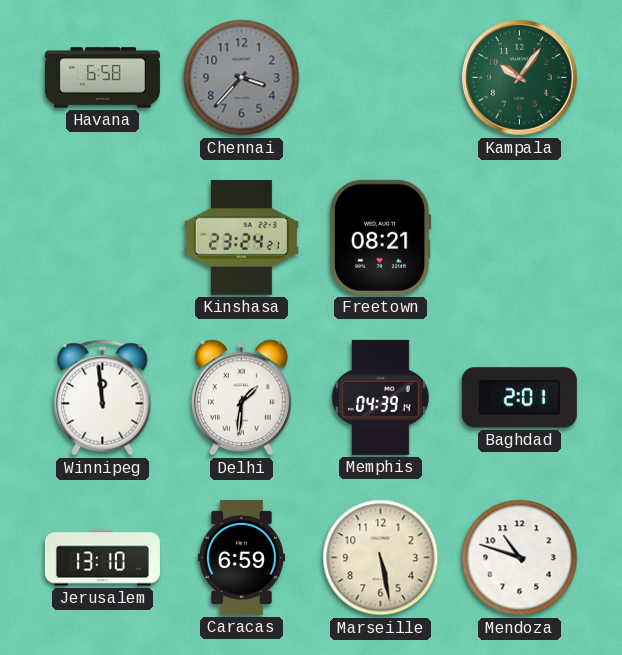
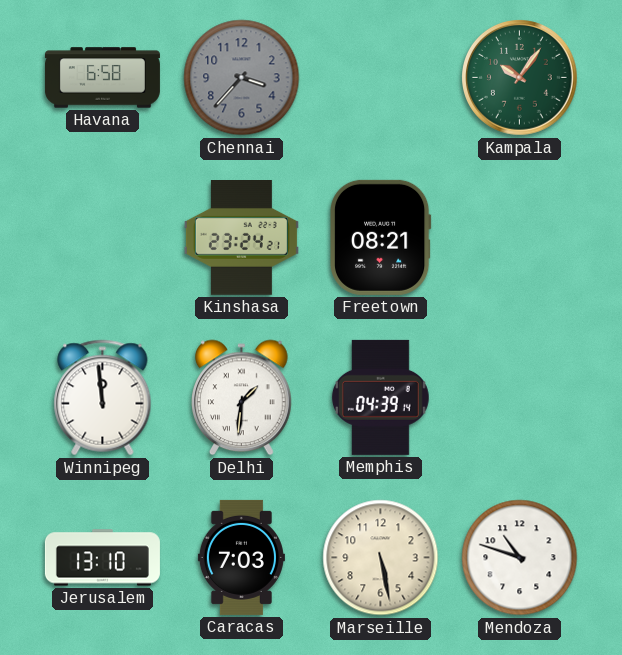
Baghdad: 2:01 -> none
Caracas: 6:59 -> 7:03
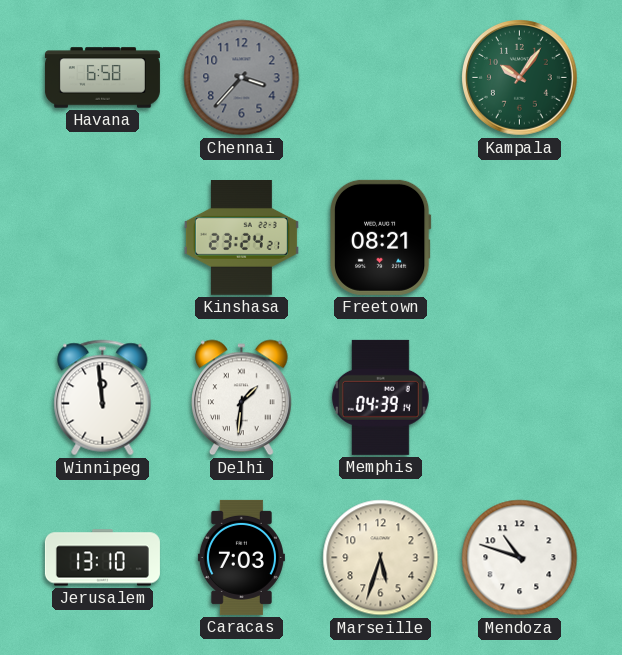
Marseille: 5:28 -> 5:33
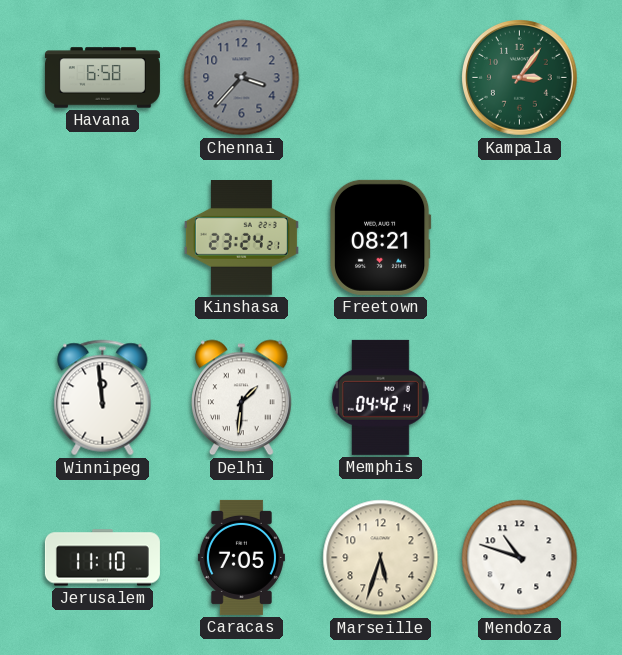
Kampala: 10:06 -> 3:06
Memphis: 04:39 -> 04:42
Jerusalem: 13:10 -> 11:10
Caracas: 7:03 -> 7:05
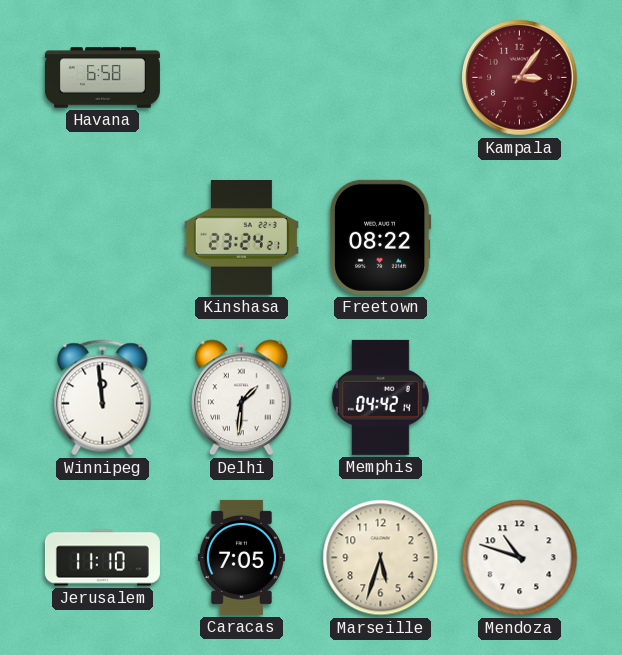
Chennai: 3:37 -> none
Kampala dial: green -> burgundy
Freetown: 08:21 -> 08:22
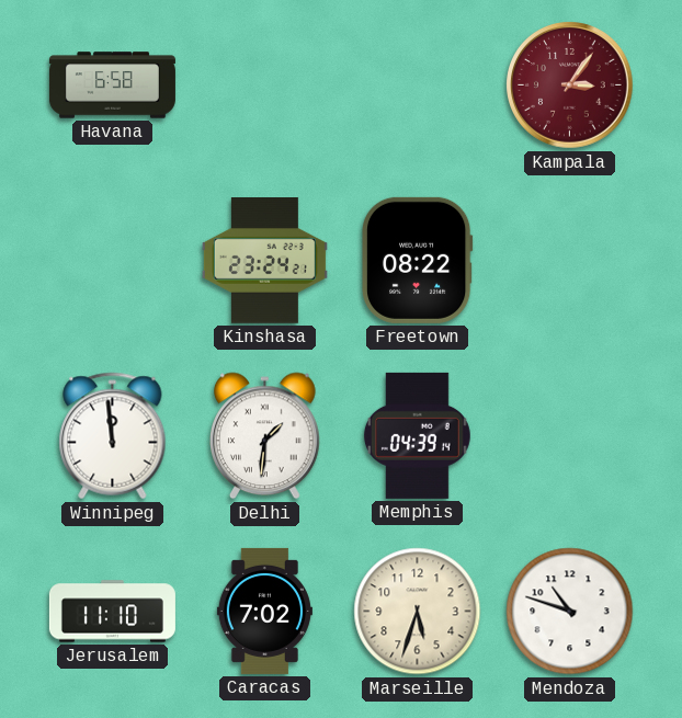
Memphis: 04:42 -> 04:39
Caracas: 7:05 -> 7:02
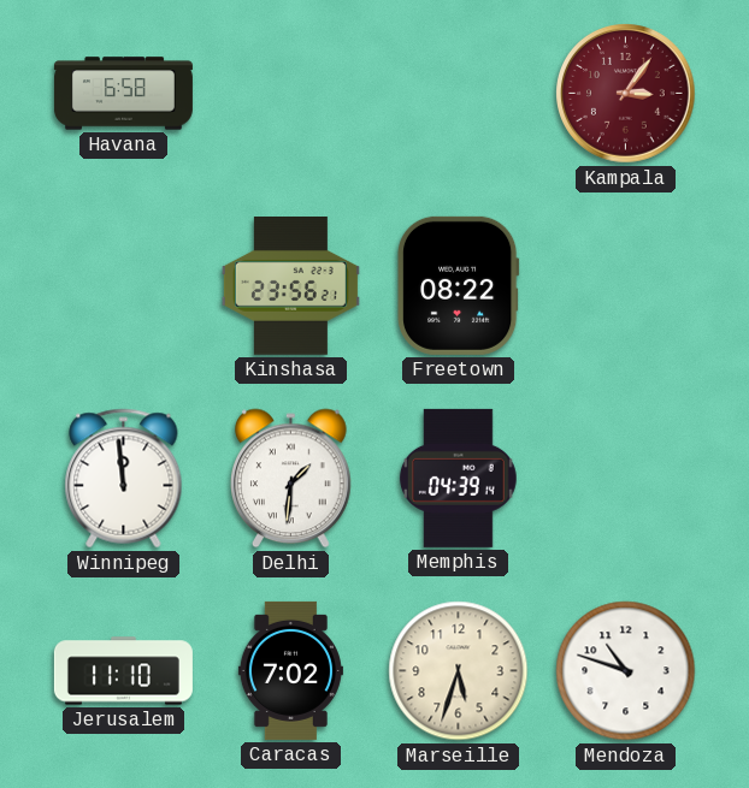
Kinshasa: 23:24 -> 23:56
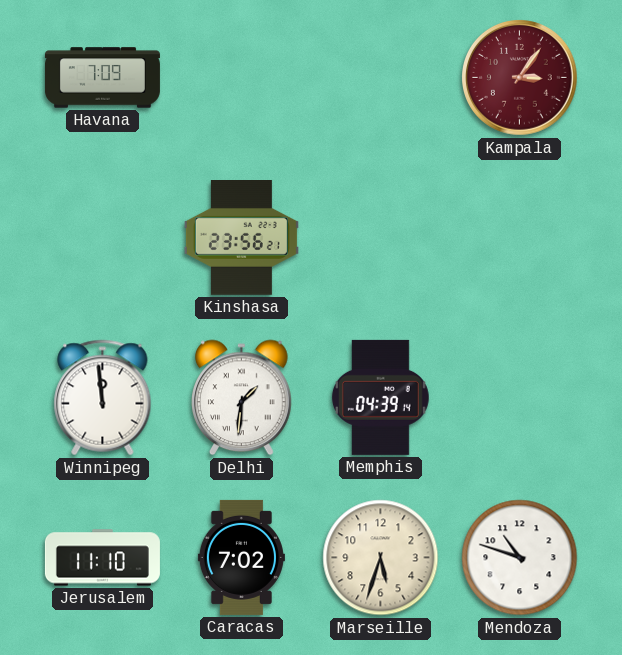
Havana: 6:58 -> 7:09
Freetown: 08:22 -> none
